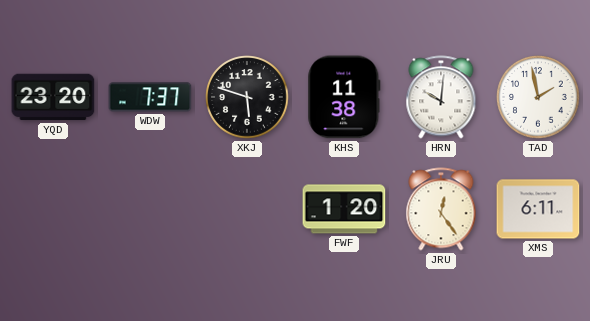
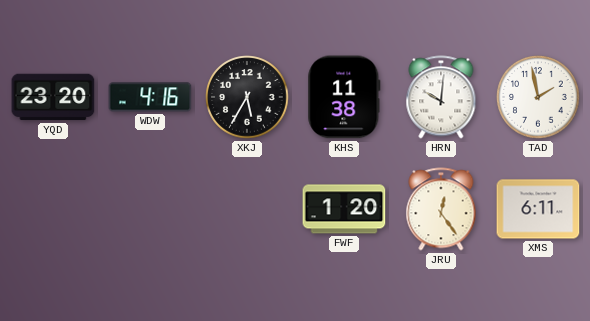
WDW: 7:37 -> 4:16
XKJ: 5:48 -> 5:35
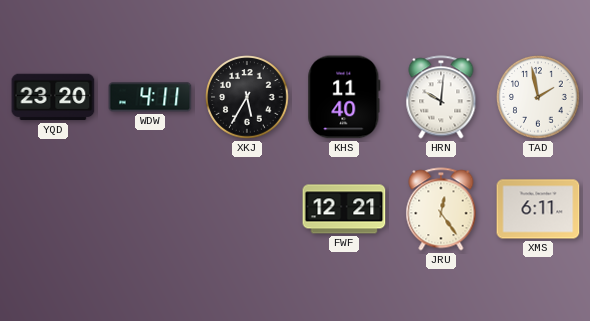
WDW: 4:16 -> 4:11
KHS: 11:38 -> 11:40
FWF: 1:20 -> 12:21
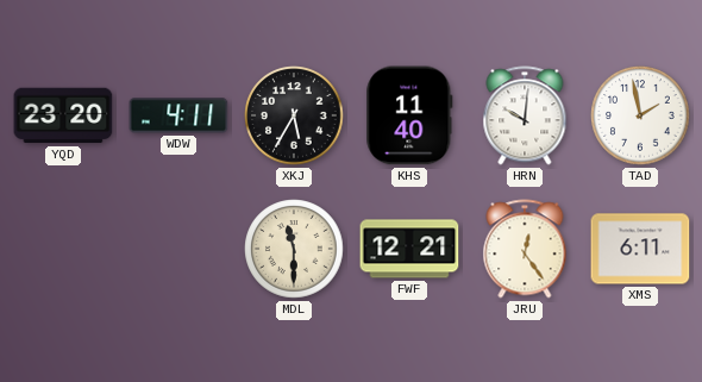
MDL: none -> 11:30
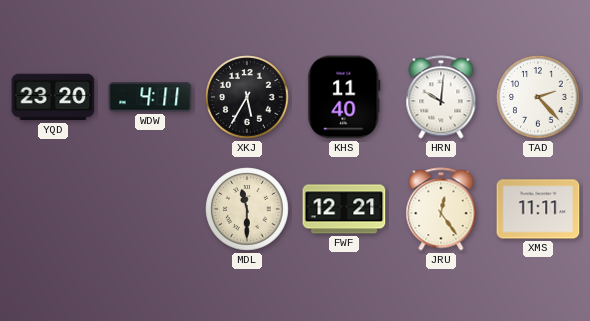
TAD: 1:58 -> 2:23
XMS: 6:11 -> 11:11
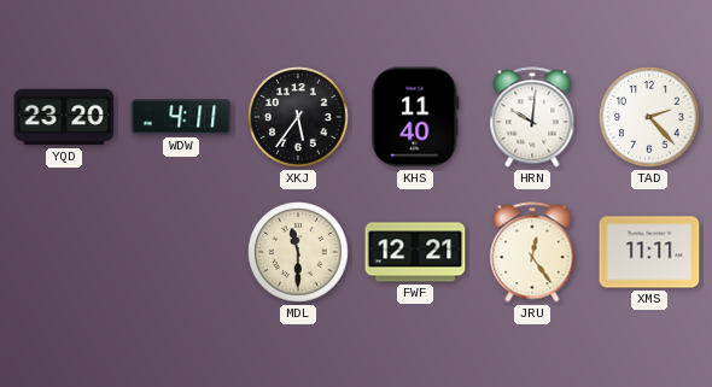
XKJ: 5:35 -> 5:36
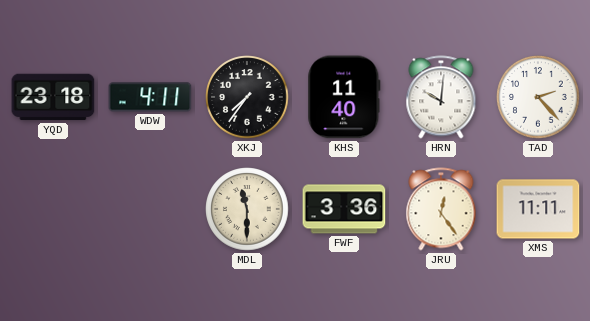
YQD: 23:20 -> 23:18
XKJ: 5:36 -> 7:36
FWF: 12:21 -> 3:36
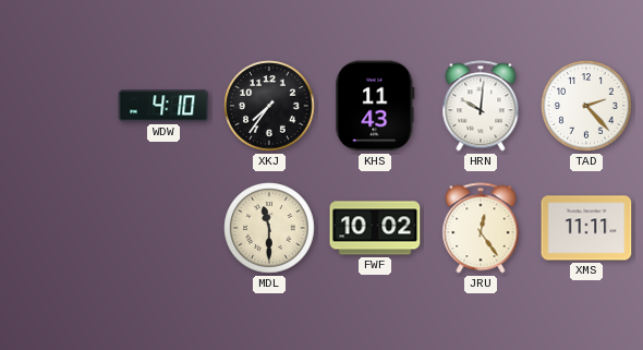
YQD: 23:18 -> none
WDW: 4:11 -> 4:10
KHS: 11:40 -> 11:43
FWF: 3:36 -> 10:02
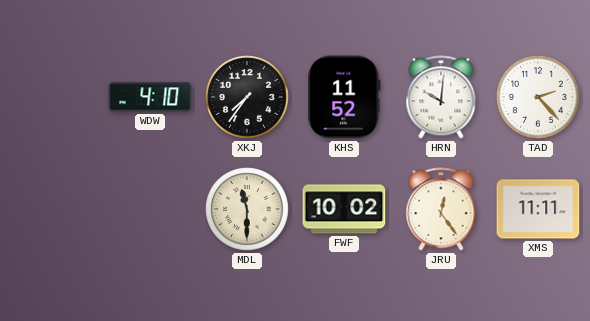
KHS: 11:43 -> 11:52
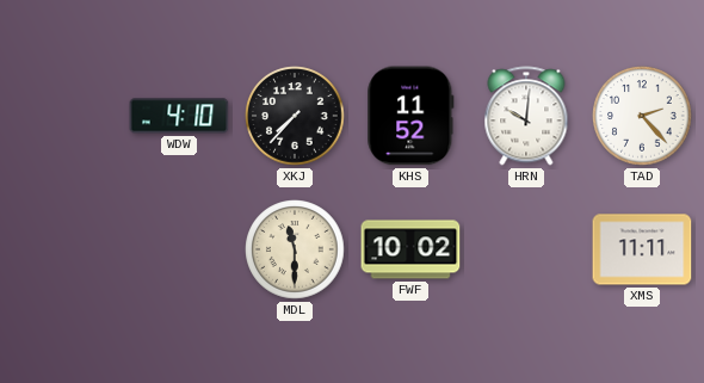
XKJ: 7:36 -> 7:37
JRU: 12:24 -> none
